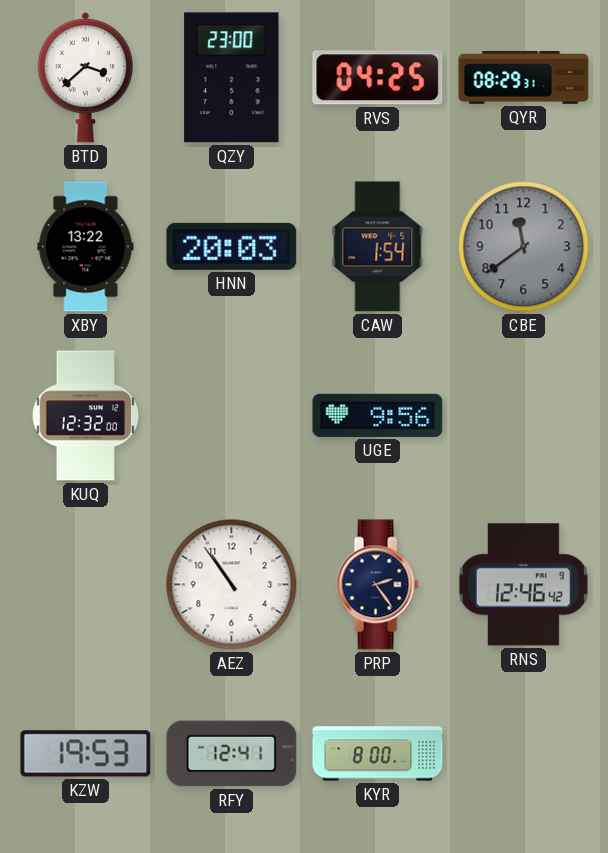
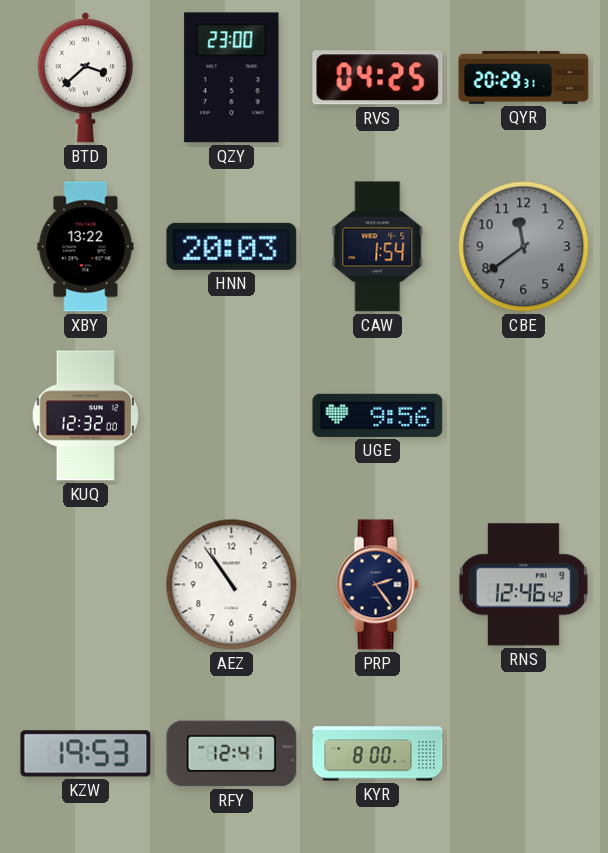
QYR: 08:29 -> 20:29
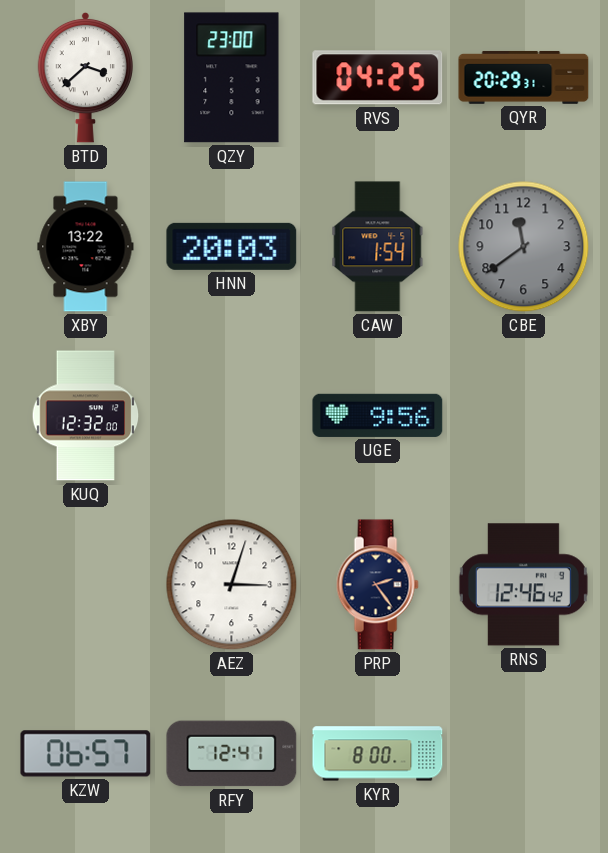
AEZ: 10:54 -> 3:03
KZW: 19:53 -> 06:57
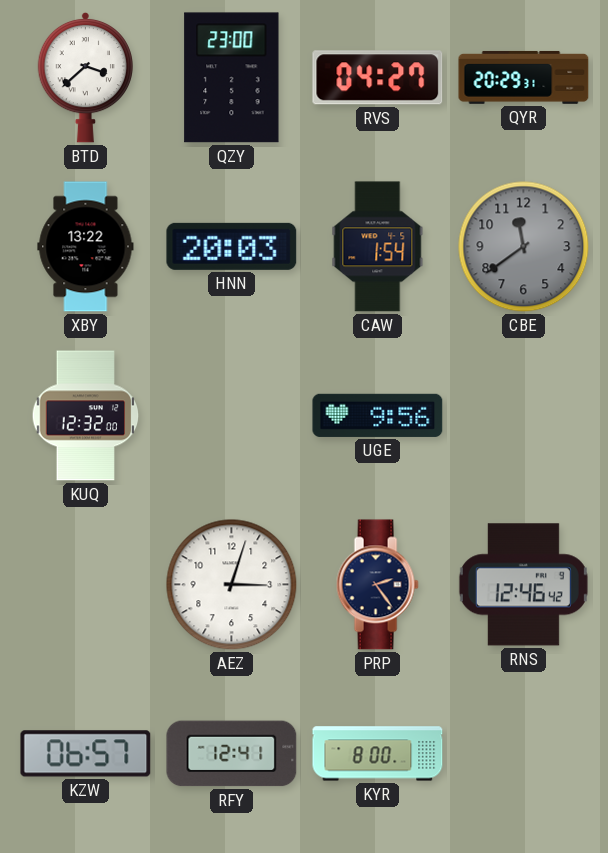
RVS: 04:25 -> 04:27
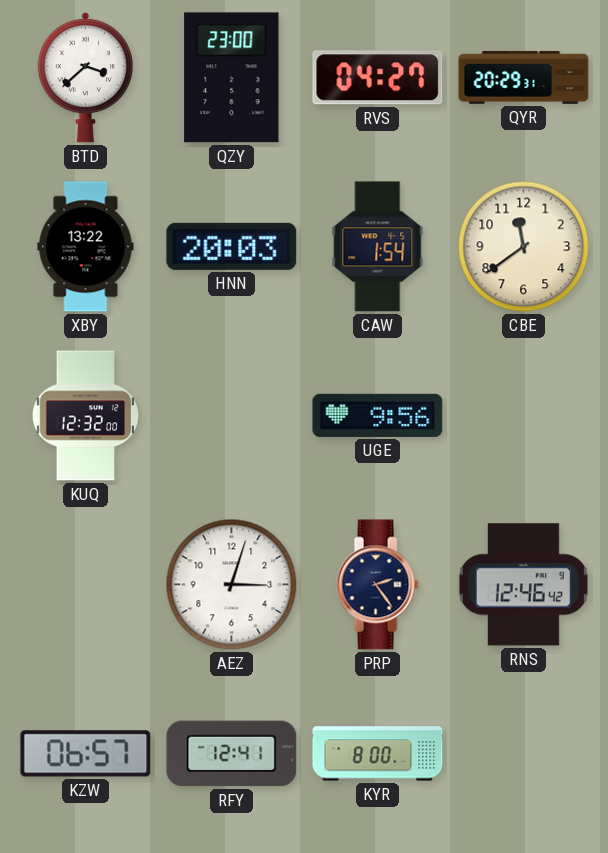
CBE dial: grey -> cream
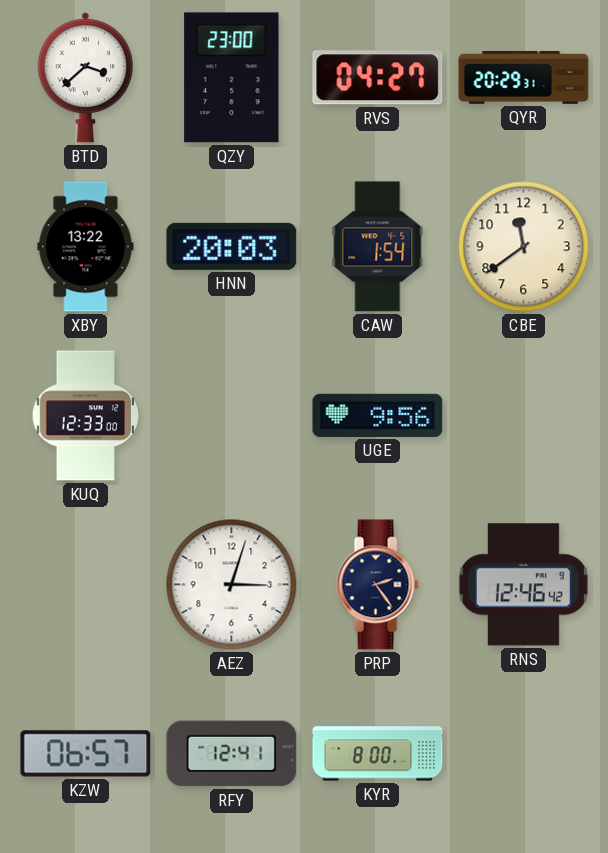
KUQ: 12:32 -> 12:33
